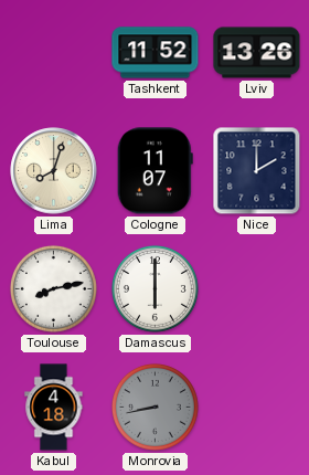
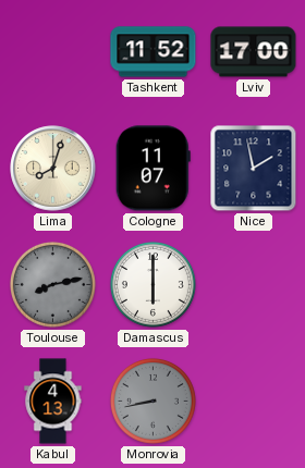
Lviv: 13:26 -> 17:00
Nice: 2:00 -> 1:58
Toulouse dial: white -> grey
Kabul: 4:18 -> 4:13
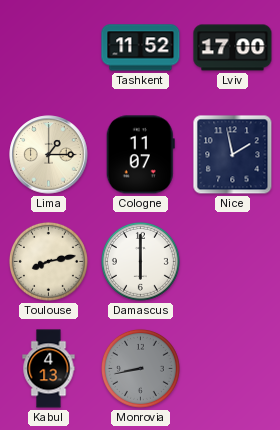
Lima: 8:03 -> 1:15
Toulouse dial: grey -> cream
